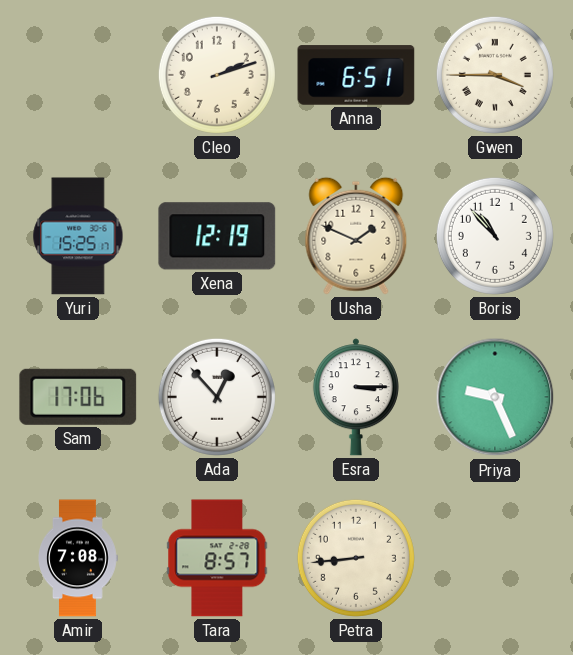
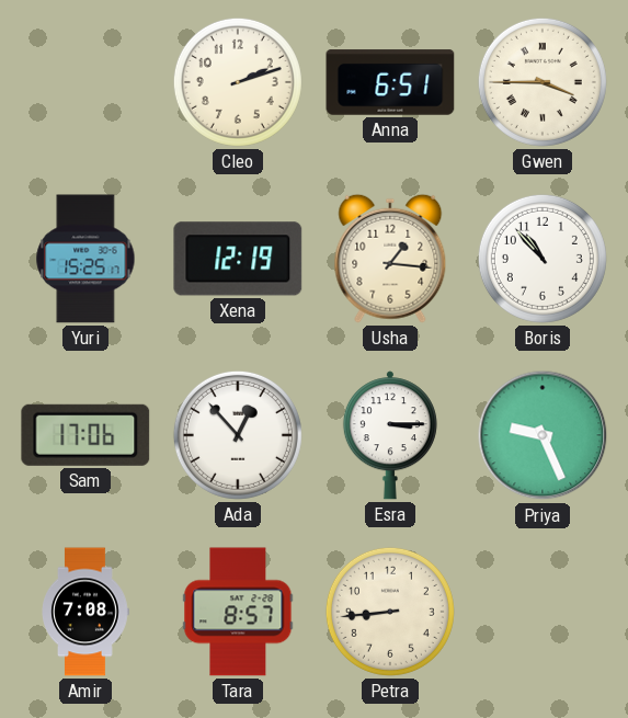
Usha: 1:49 -> 1:16
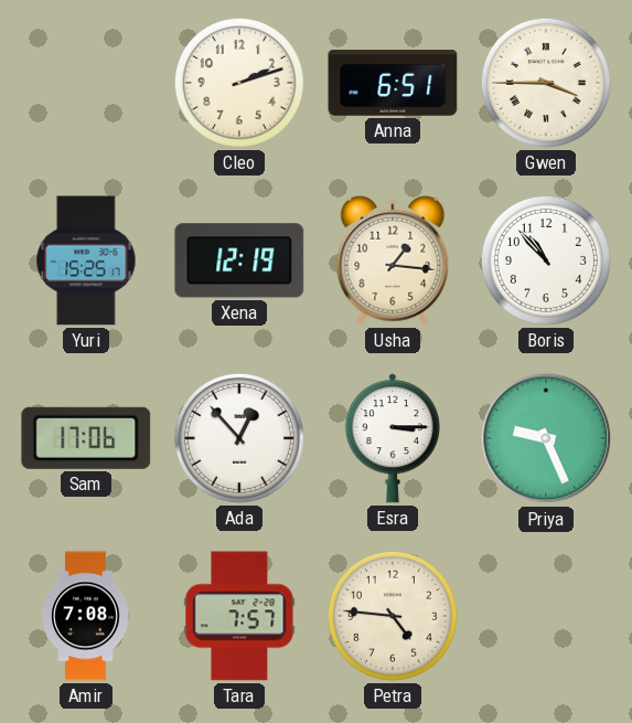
Tara: 8:57 -> 7:57
Petra: 8:44 -> 4:46
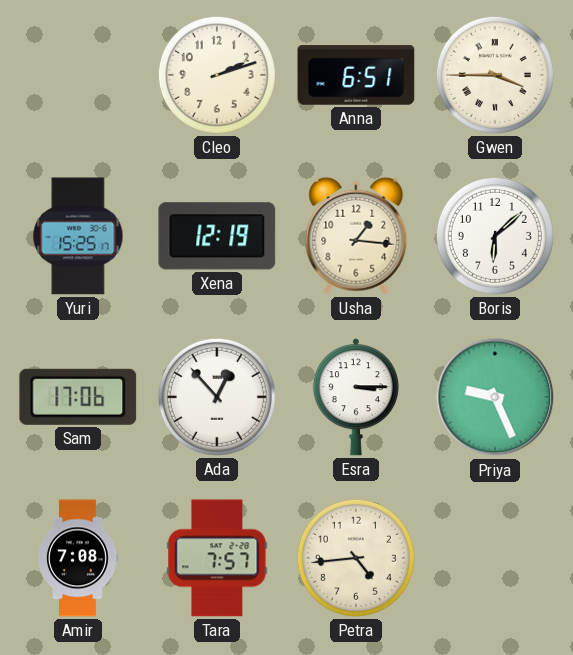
Boris: 10:53 -> 6:08
Petra: 4:46 -> 4:44
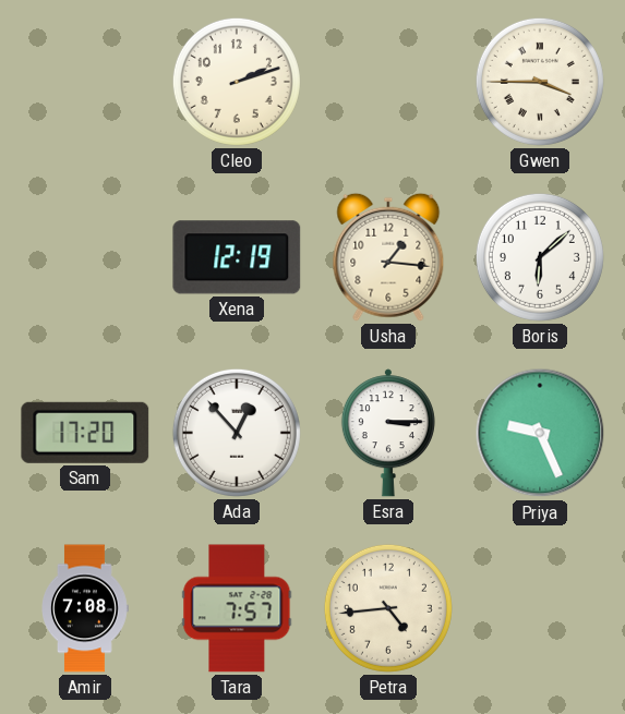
Anna: 6:51 -> none
Yuri: 15:25 -> none
Sam: 17:06 -> 17:20
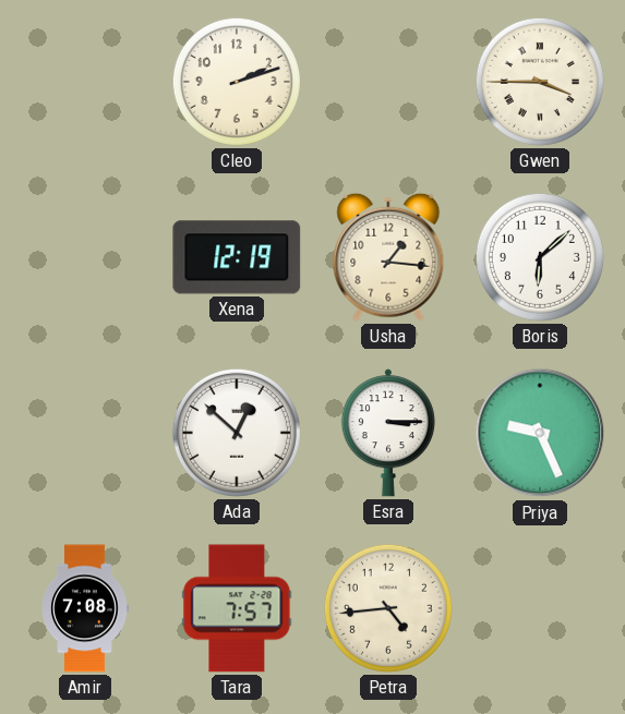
Sam: 17:20 -> none
Ada: 12:53 -> 12:52
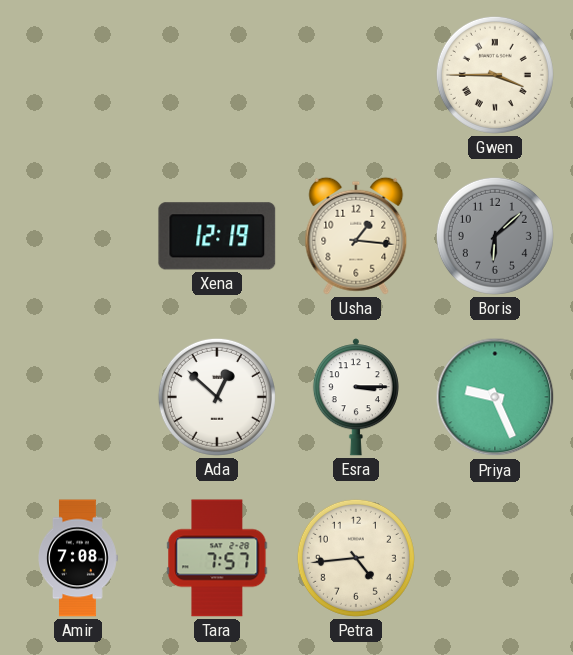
Cleo: 2:12 -> none
Boris dial: white -> grey
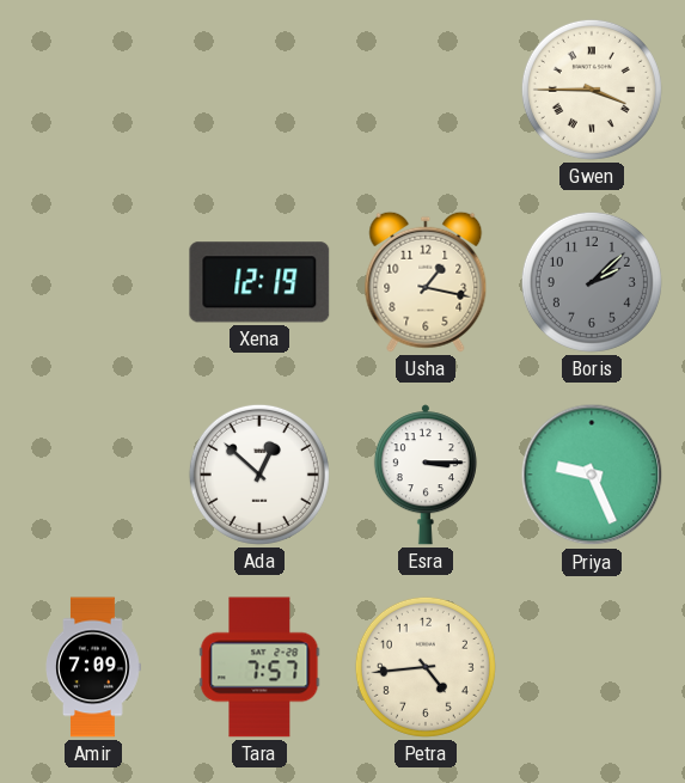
Usha: 1:16 -> 1:17
Boris: 6:08 -> 2:08
Amir: 7:08 -> 7:09
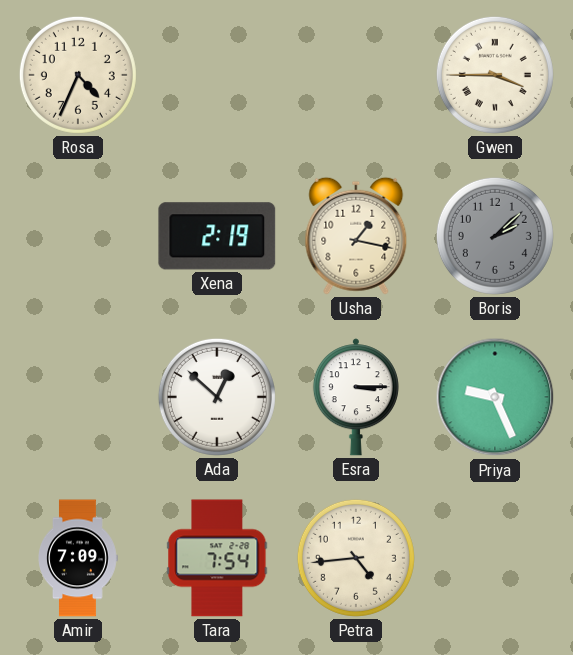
Rosa: none -> 4:34
Xena: 12:19 -> 2:19
Tara: 7:57 -> 7:54
